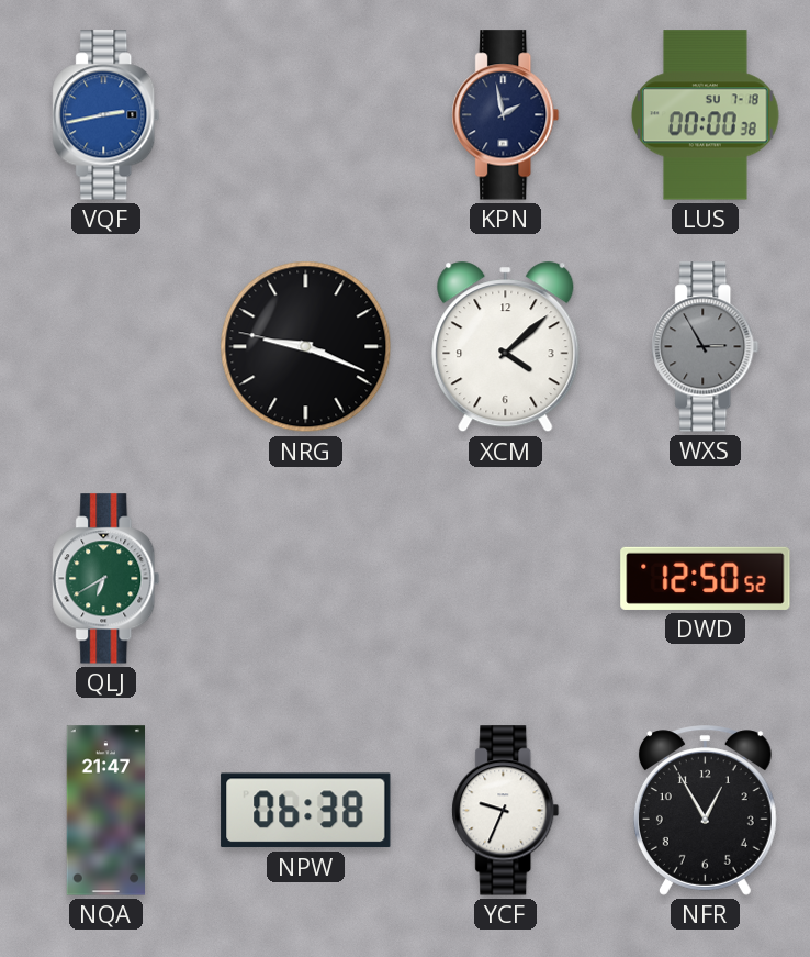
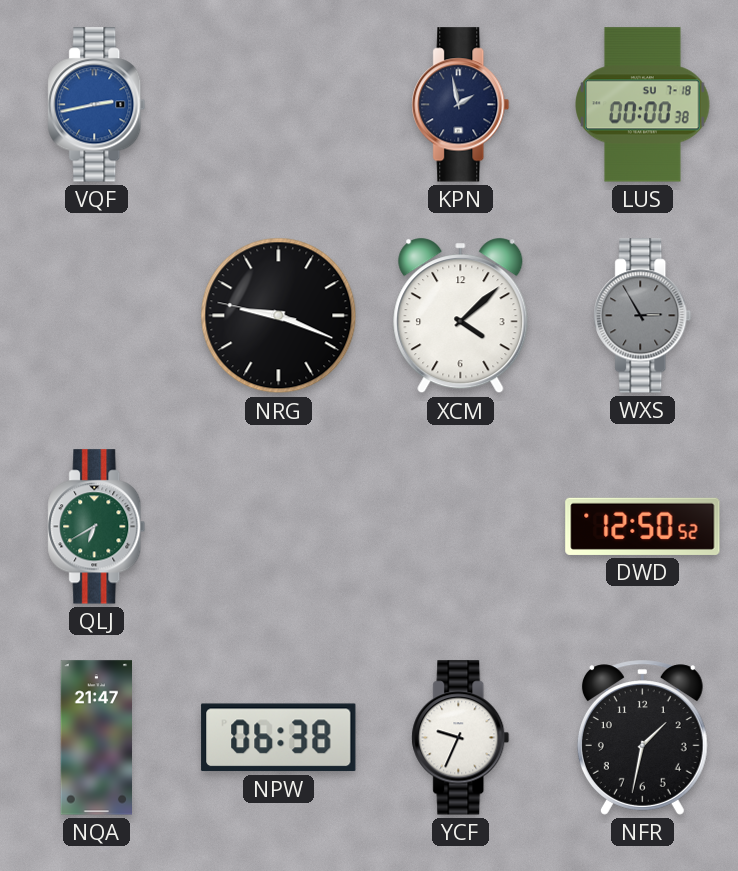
NFR: 12:55 -> 1:32
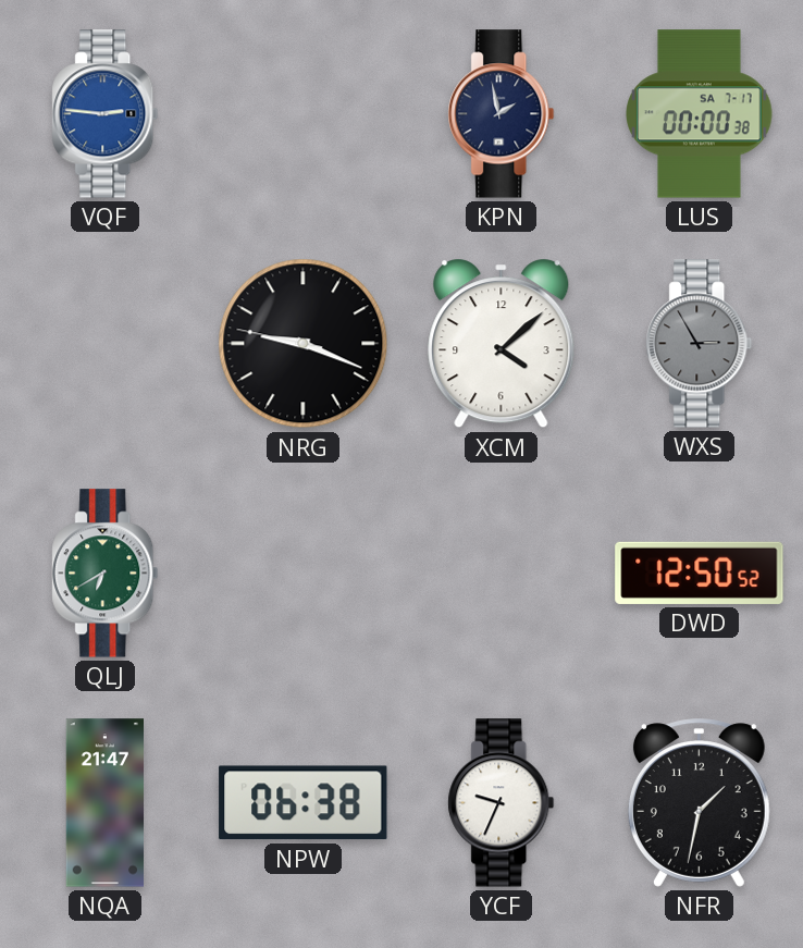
VQF: 2:43 -> 2:46
LUS date: SU 7-18 -> SA 7-17
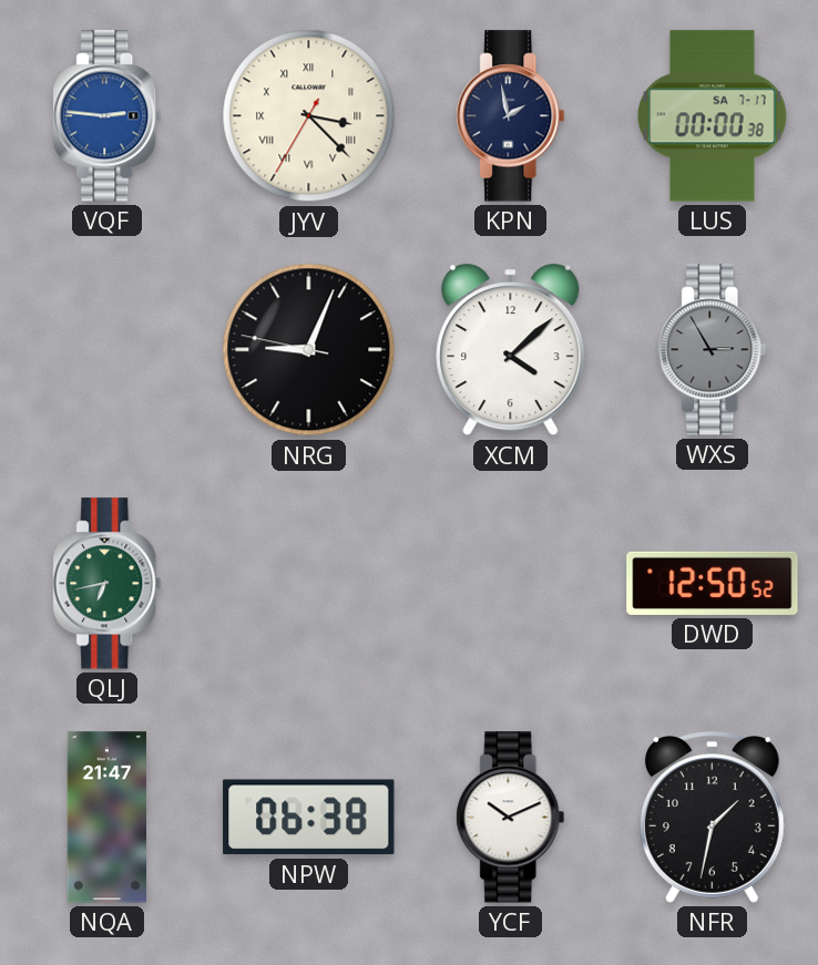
JYV: none -> 3:22
NRG: 9:18 -> 9:03
QLJ: 6:40 -> 6:43
YCF: 9:34 -> 10:11
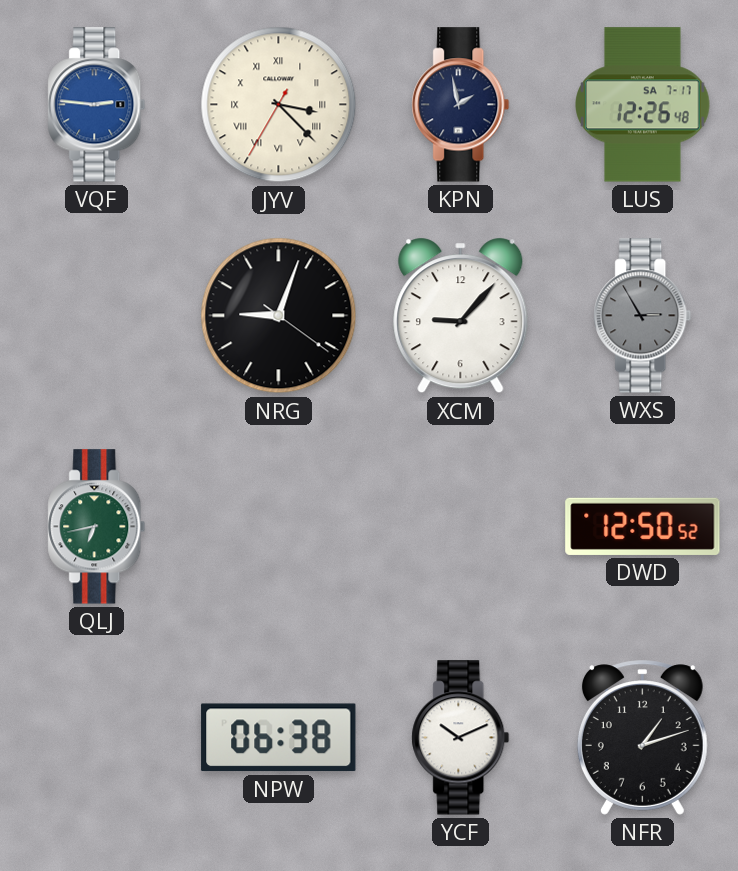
LUS: 00:00 -> 12:26
NRG: 9:03:47 -> 9:03:21
XCM: 4:08 -> 9:07
NQA: 21:47 -> none
NFR: 1:32 -> 1:12
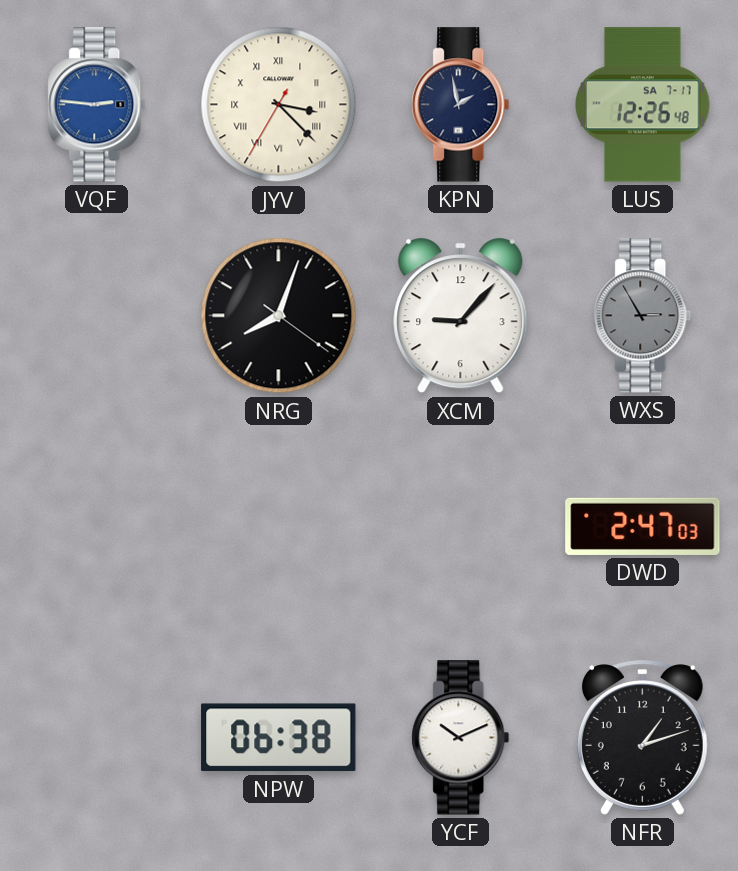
NRG: 9:03 -> 8:03
QLJ: 6:43 -> none
DWD: 12:50 -> 2:47
